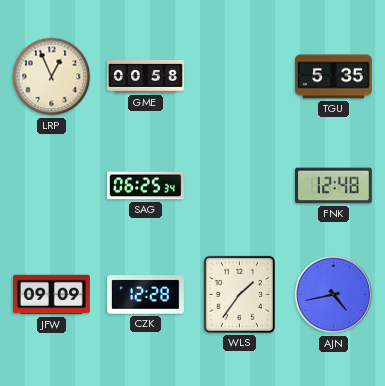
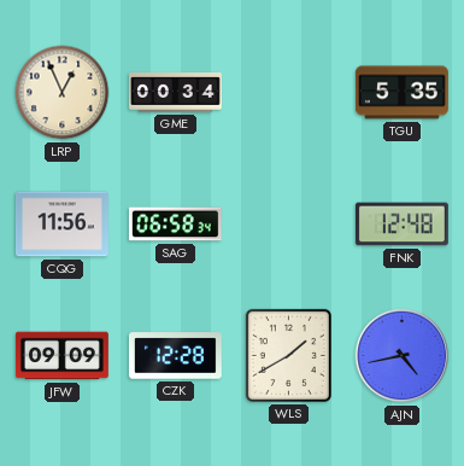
GME: 00:58 -> 00:34
CQG: none -> 11:56
SAG: 06:25 -> 06:58
WLS: 1:36 -> 1:40
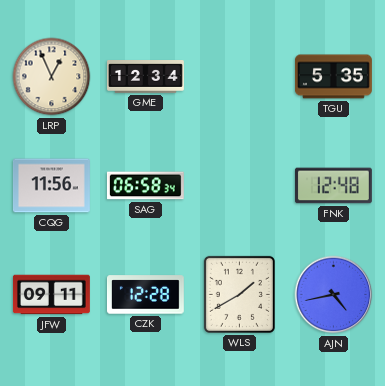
GME: 00:34 -> 12:34
JFW: 09:09 -> 09:11
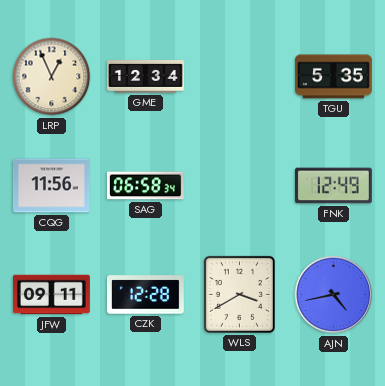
FNK: 12:48 -> 12:49
WLS: 1:40 -> 3:40
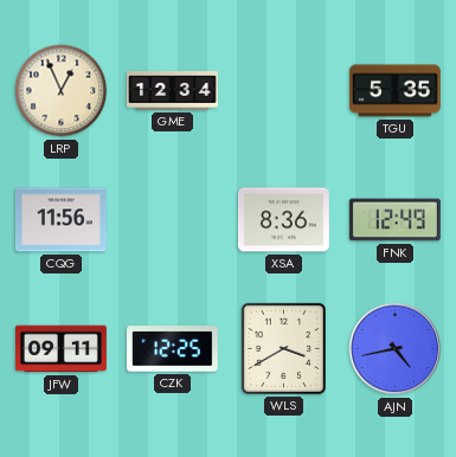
SAG: 06:58 -> none
XSA: none -> 8:36
CZK: 12:28 -> 12:25
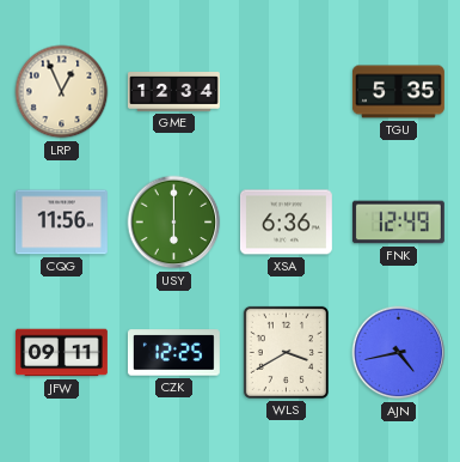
USY: none -> 6:00
XSA: 8:36 -> 6:36
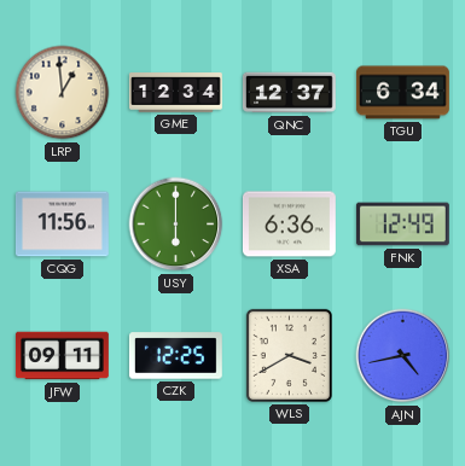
LRP: 12:56 -> 12:59
QNC: none -> 12:37
TGU: 5:35 -> 6:34
